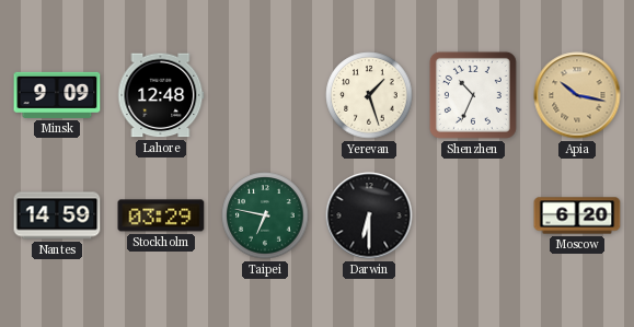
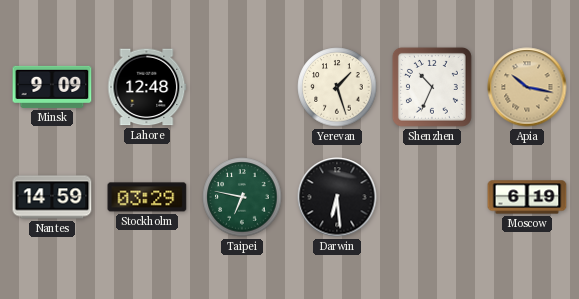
Darwin: 6:30 -> 6:29
Moscow: 6:20 -> 6:19
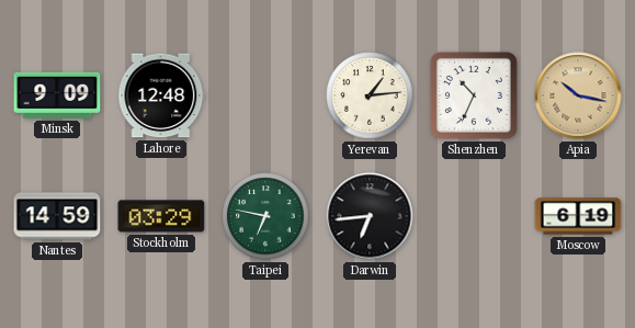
Yerevan: 1:27 -> 1:14
Darwin: 6:29 -> 6:44
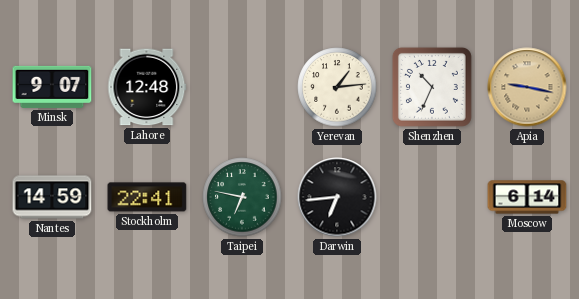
Minsk: 9:09 -> 9:07
Apia: 10:17 -> 9:17
Stockholm: 03:29 -> 22:41
Moscow: 6:19 -> 6:14
